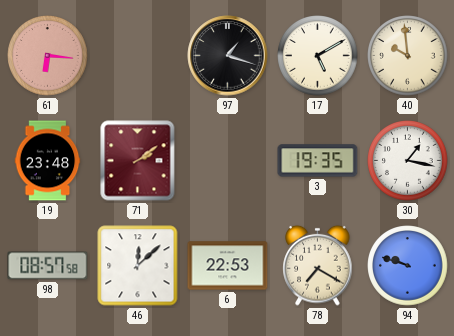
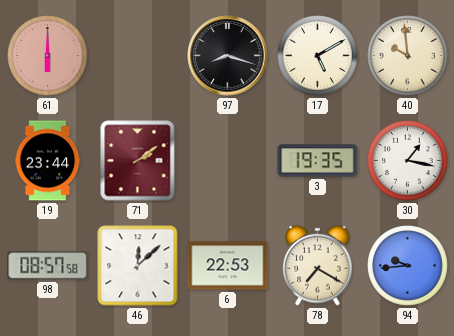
61: 6:16 -> 6:00
97: 1:18 -> 8:18
19: 23:48 -> 23:44
94: 9:48 -> 9:44
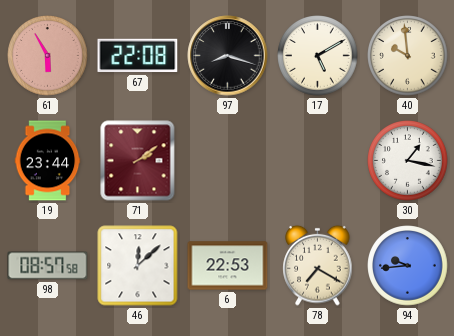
61: 6:00 -> 5:55
67: none -> 22:08
3: 19:35 -> none
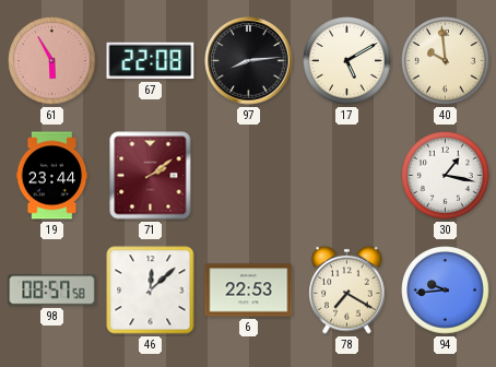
97: 8:18 -> 8:14
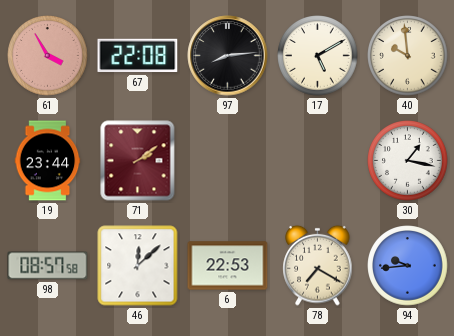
61: 5:55 -> 3:55
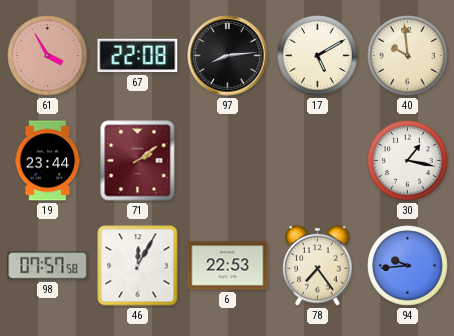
98: 08:57 -> 07:57
46: 12:08 -> 12:05
78: 7:20 -> 7:24
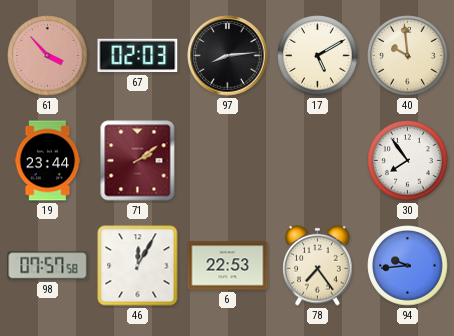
61: 3:55 -> 3:53
67: 22:08 -> 02:03
30: 1:17 -> 7:54
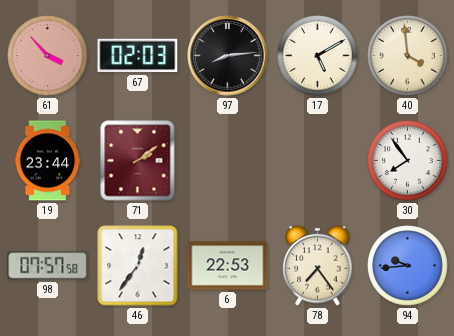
40: 9:59 -> 3:59
46: 12:05 -> 12:36
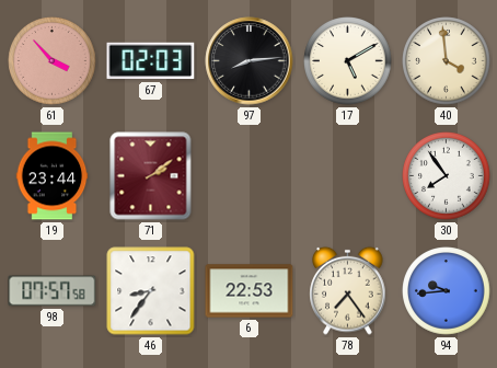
46: 12:36 -> 8:36
